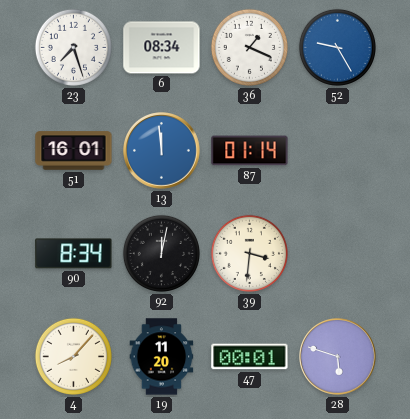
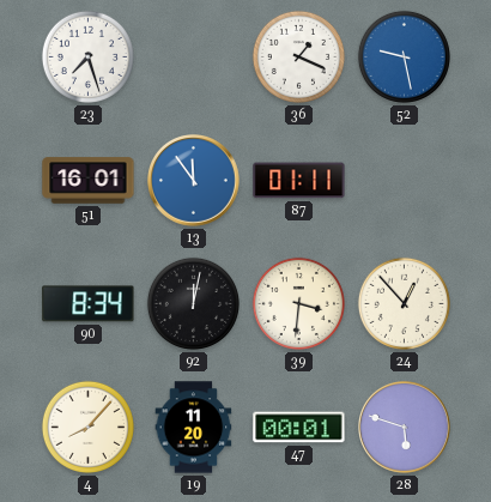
6: 08:34 -> none
52: 9:25 -> 9:28
13: 11:59 -> 11:54
87: 01:14 -> 01:11
24: none -> 12:53
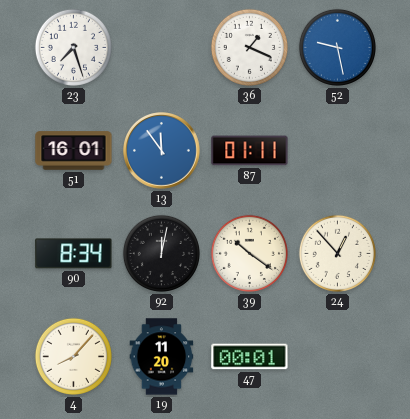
39: 3:31 -> 10:21
28: 5:48 -> none
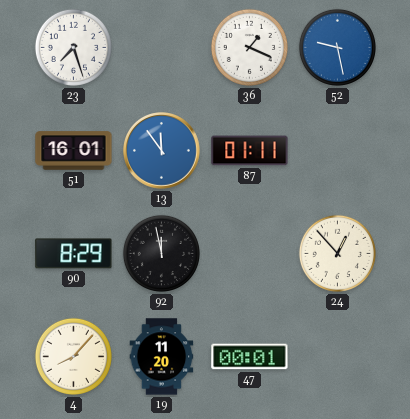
90: 8:34 -> 8:29
92: 12:02 -> 11:58
39: 10:21 -> none
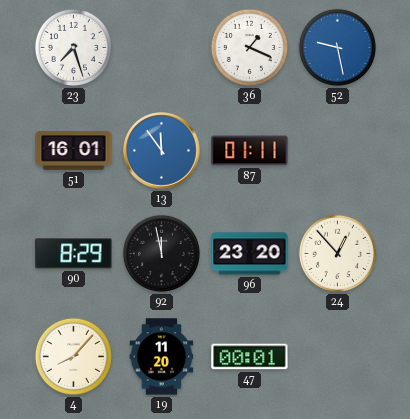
96: none -> 23:20
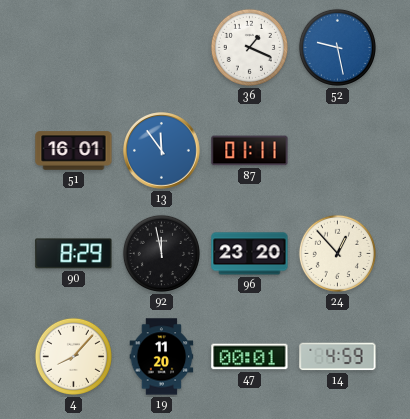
23: 7:27 -> none
14: none -> 4:59
